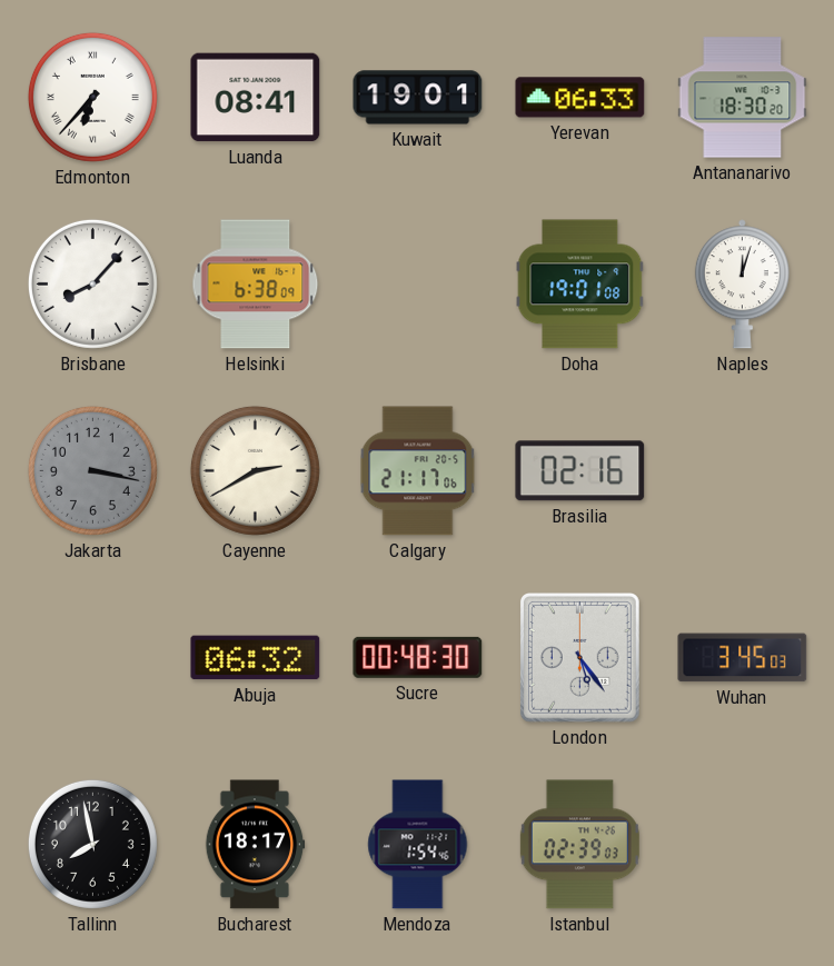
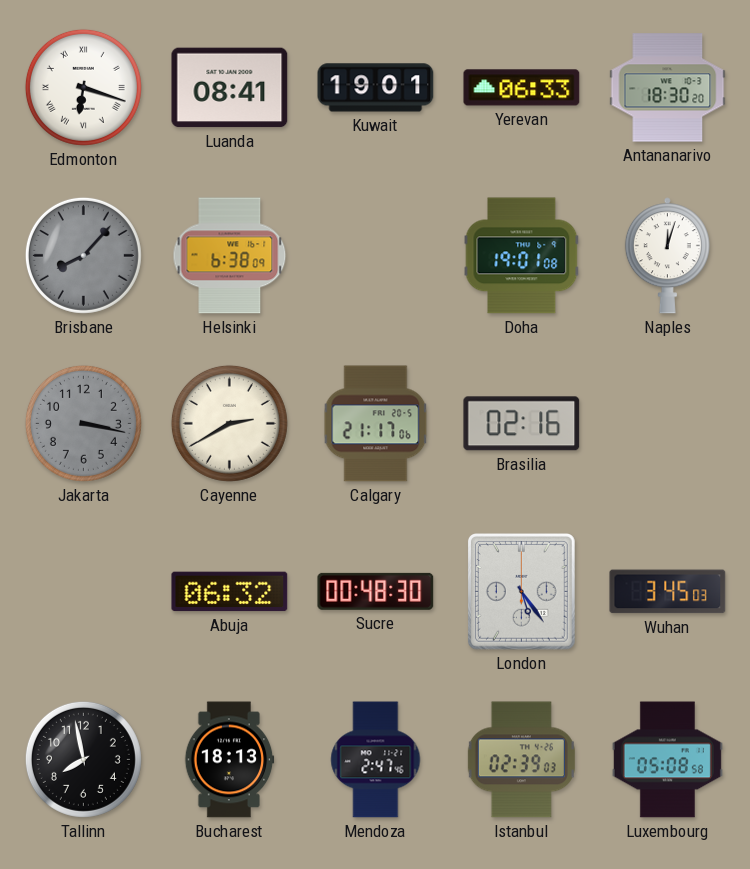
Edmonton: 6:37 -> 6:18
Brisbane dial: white -> grey
Bucharest: 18:17 -> 18:13
Mendoza: 1:54 -> 2:47
Luxembourg: none -> 05:08
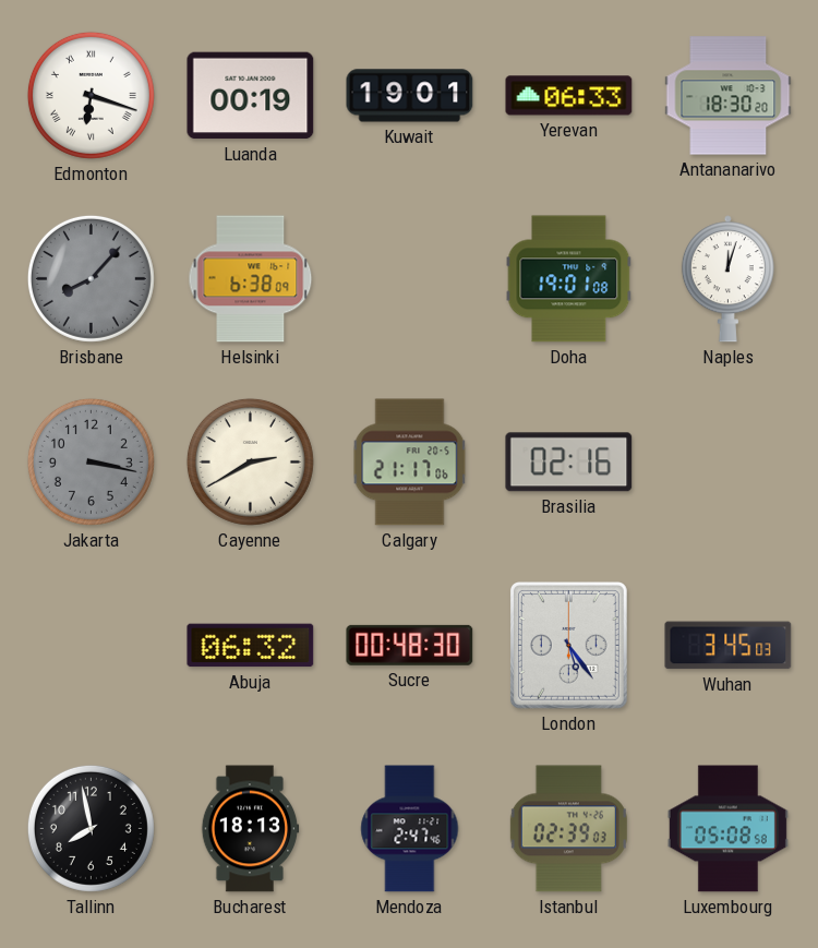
Luanda: 08:41 -> 00:19
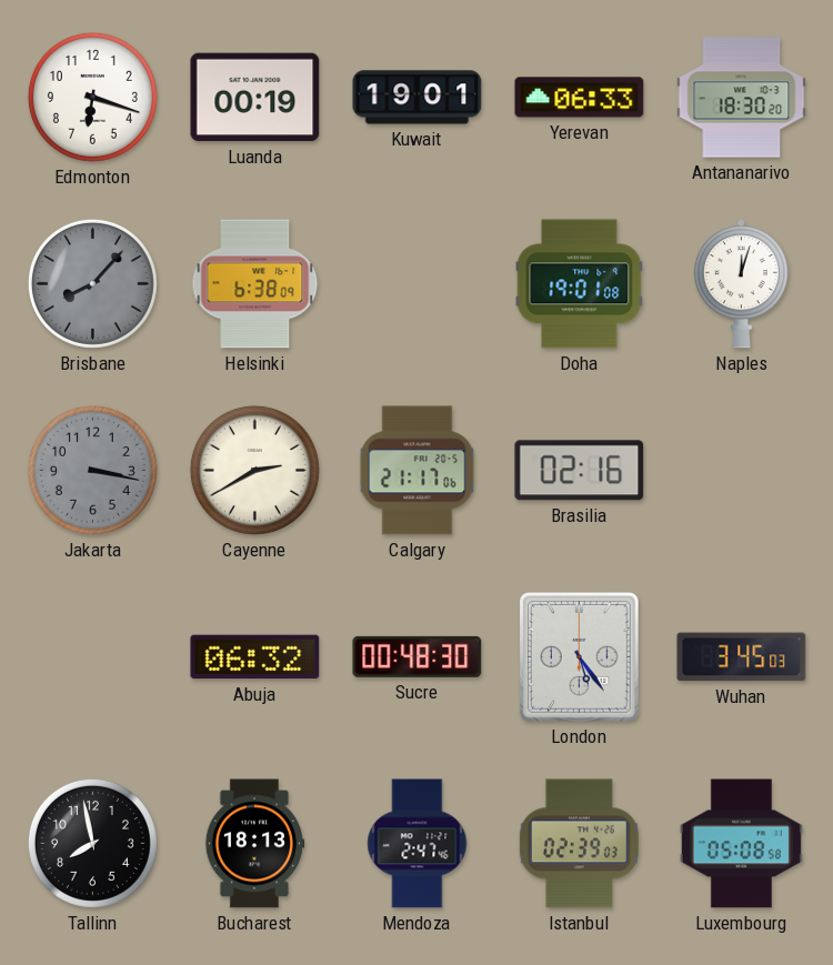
Edmonton numerals: Roman -> Arabic
